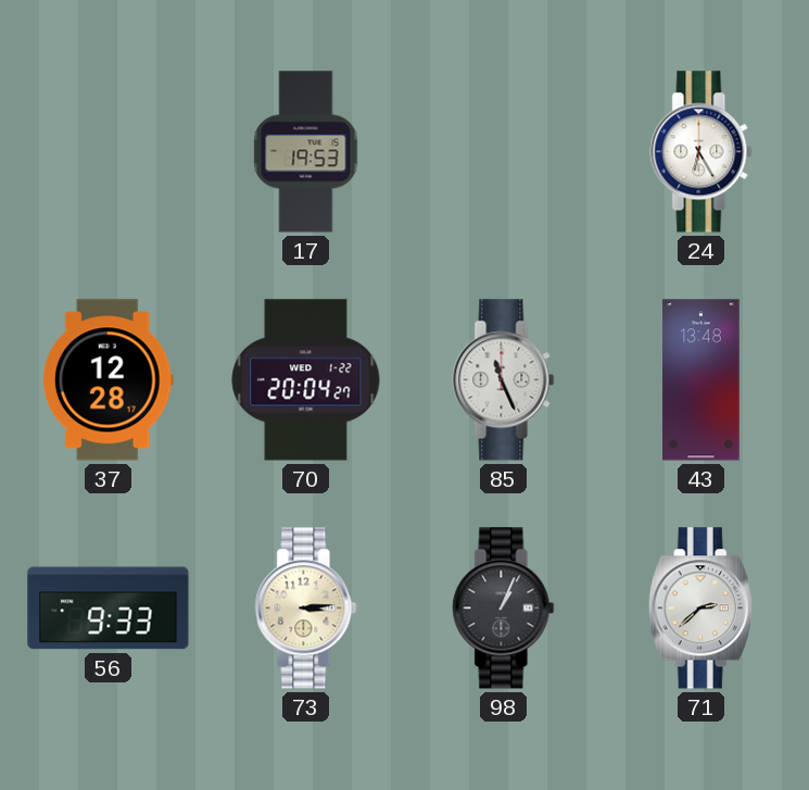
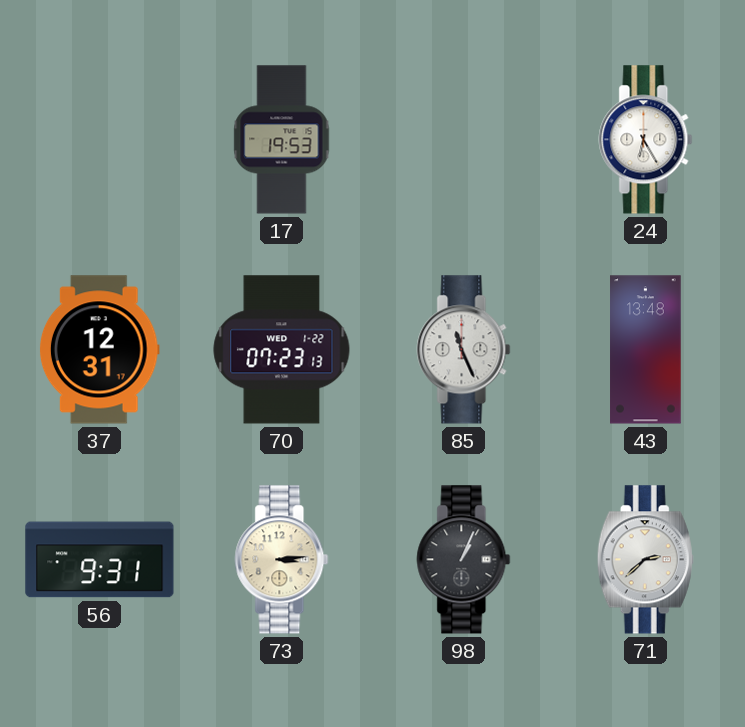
37: 12:28 -> 12:31
70: 20:04 -> 07:23
56: 9:33 -> 9:31
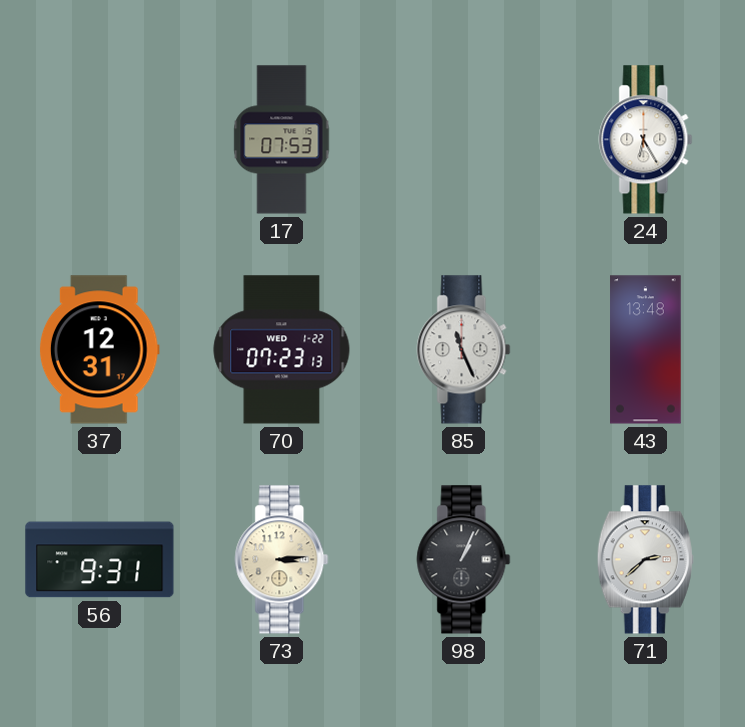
17: 19:53 -> 07:53
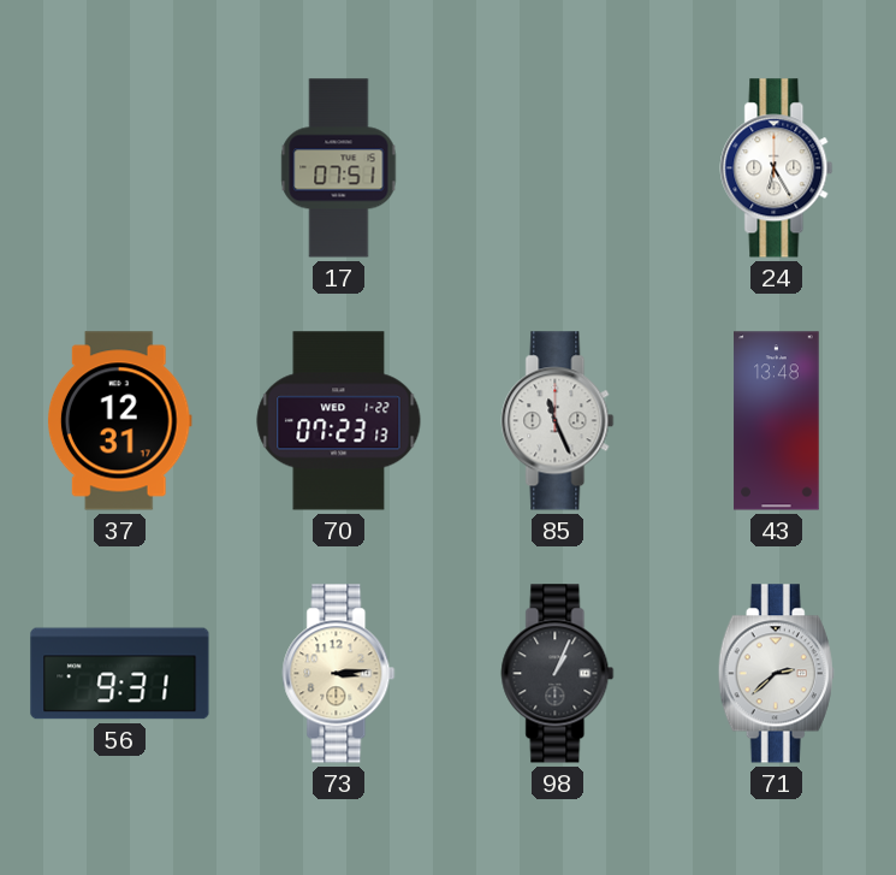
17: 07:53 -> 07:51
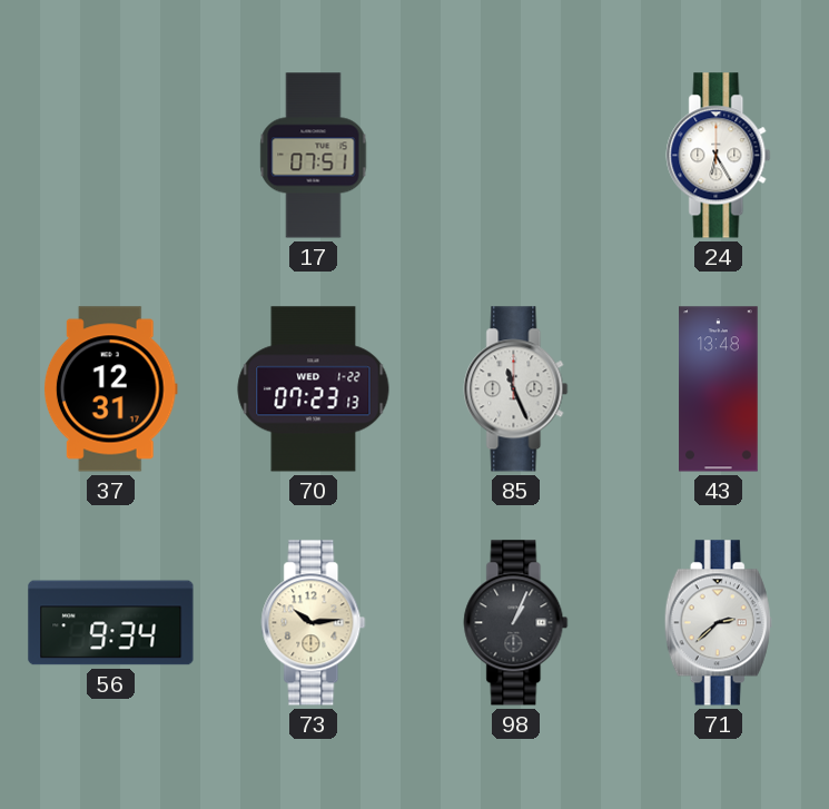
56: 9:31 -> 9:34
73: 3:14 -> 10:14
